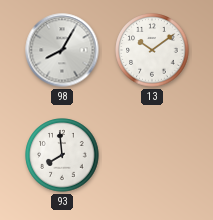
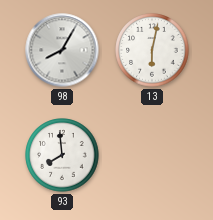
13: 10:09 -> 6:02
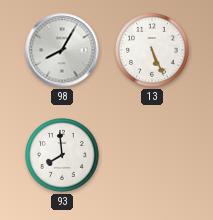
13: 6:02 -> 5:26
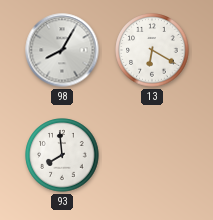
13: 5:26 -> 6:20
